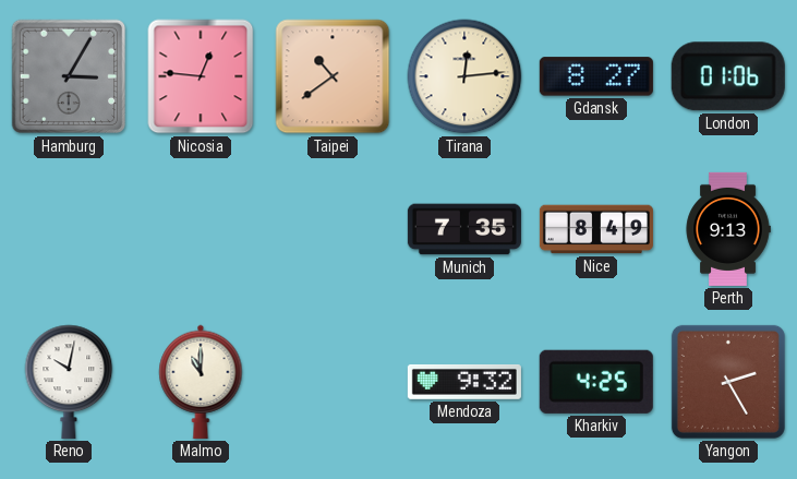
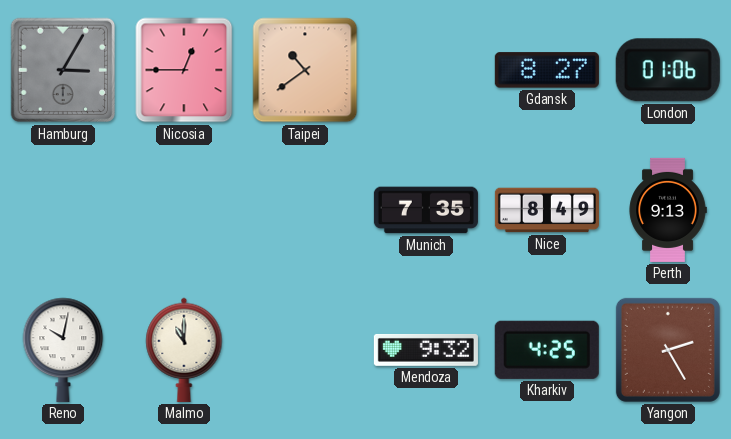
Nicosia: 12:46 -> 12:45
Tirana: 12:14 -> none
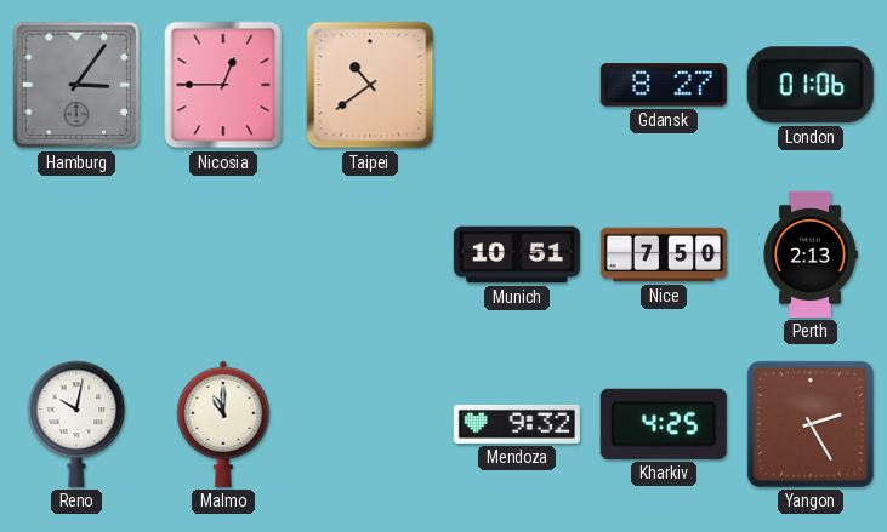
Hamburg: 3:05 -> 3:06
Munich: 7:35 -> 10:51
Nice: 8:49 -> 7:50
Perth: 9:13 -> 2:13
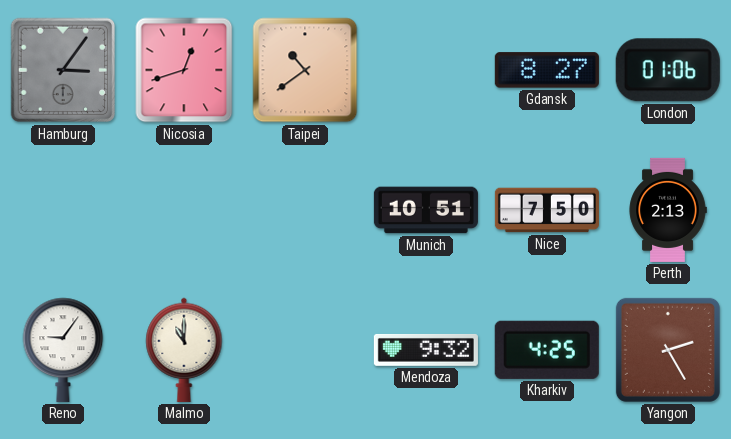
Nicosia: 12:45 -> 12:42
Reno: 10:02 -> 9:06
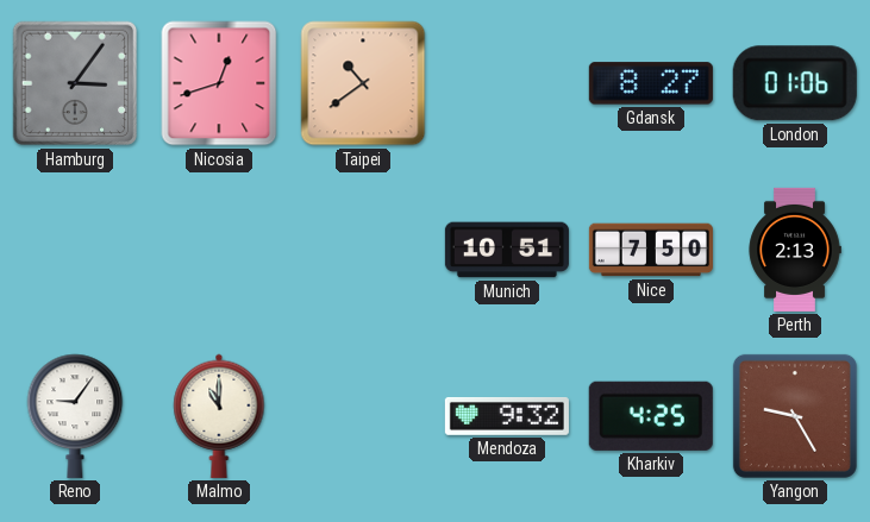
Yangon: 2:25 -> 9:25
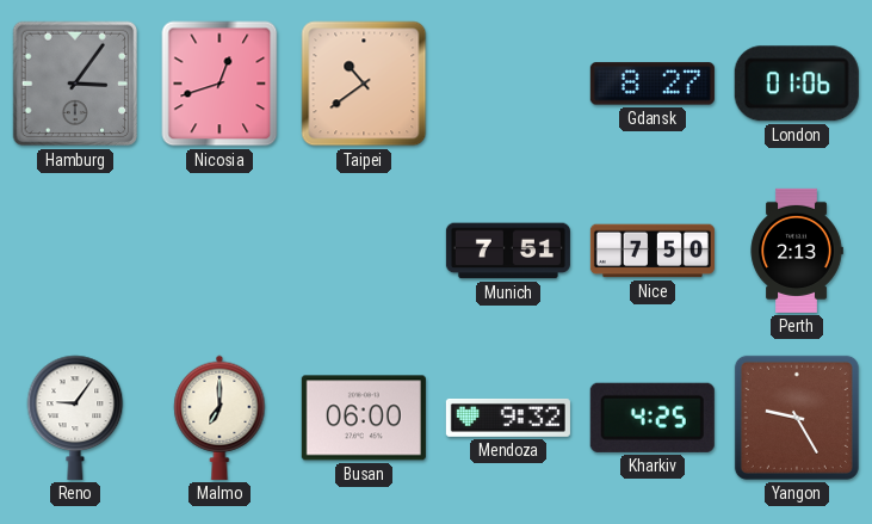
Munich: 10:51 -> 7:51
Malmo: 11:00 -> 7:00
Busan: none -> 06:00
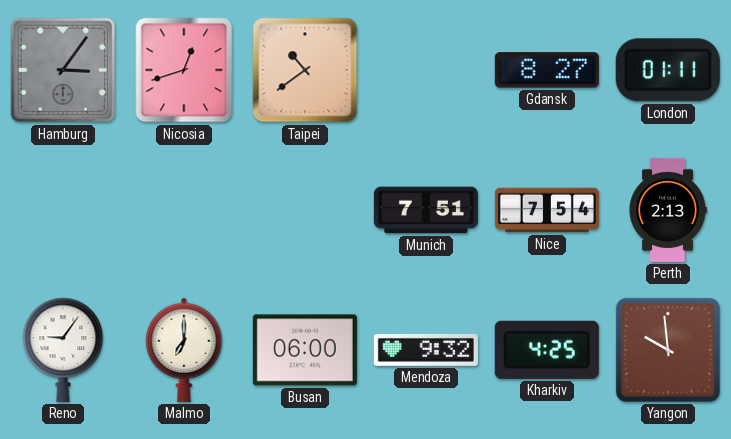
London: 01:06 -> 01:11
Nice: 7:50 -> 7:54
Yangon: 9:25 -> 9:59
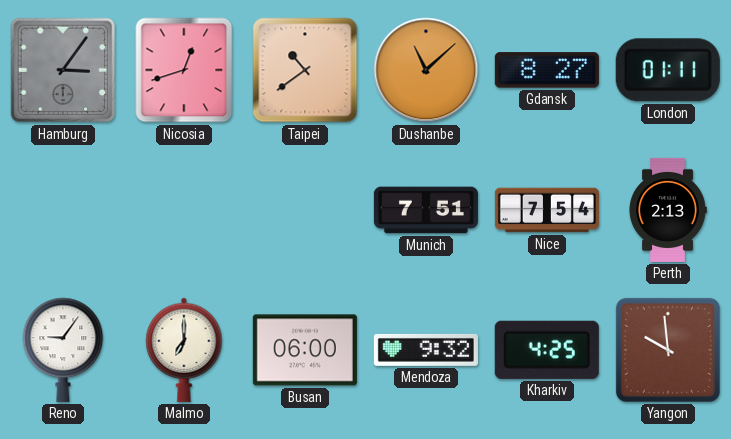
Dushanbe: none -> 11:08
